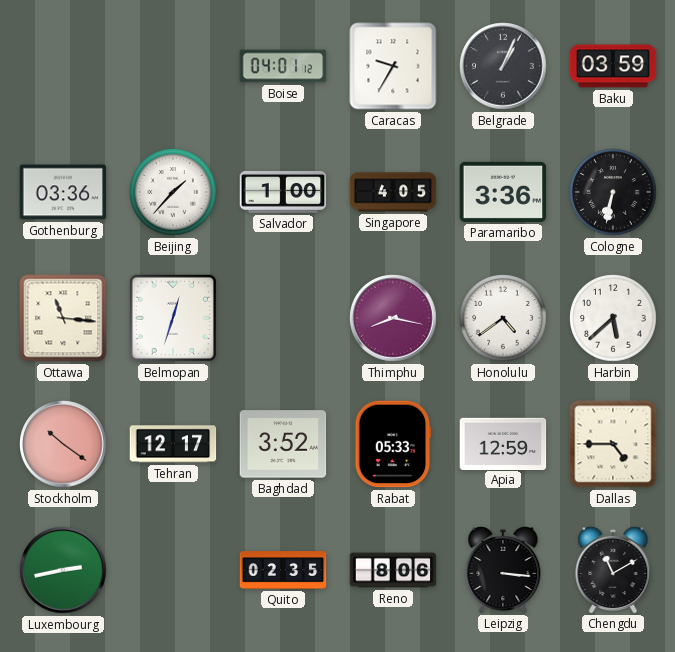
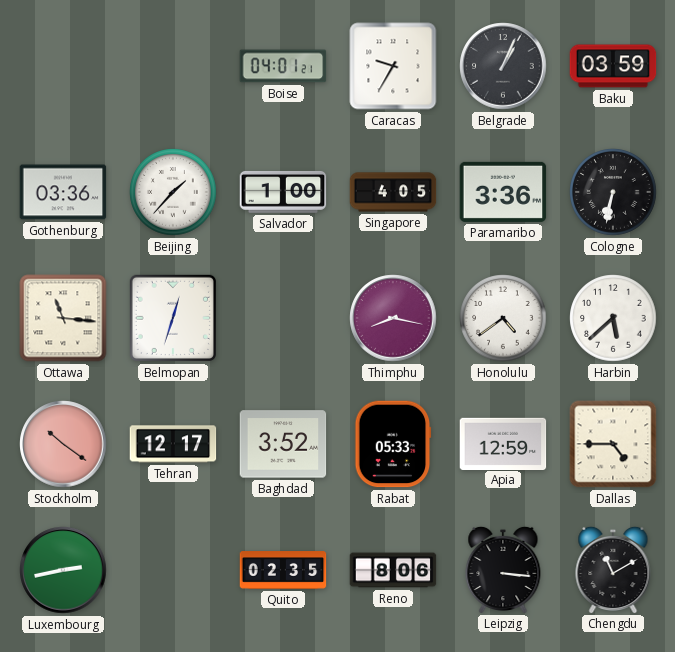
Boise: 04:01:12 -> 04:01:21
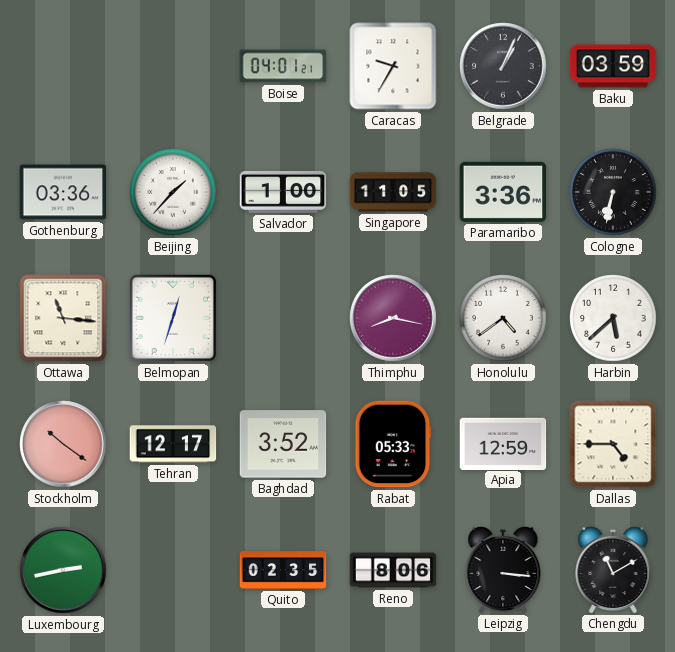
Singapore: 4:05 -> 11:05
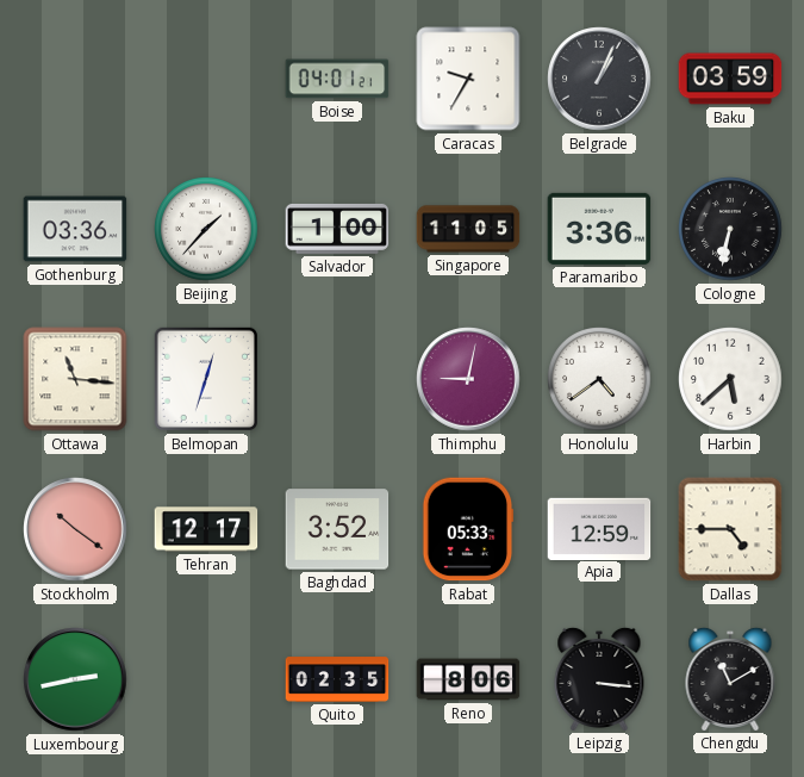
Thimphu: 8:17 -> 9:02
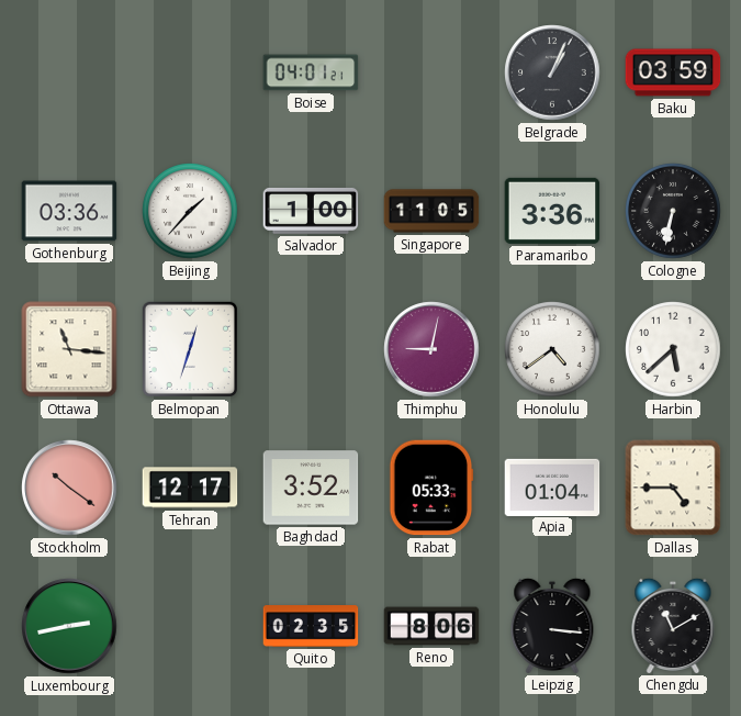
Caracas: 9:35 -> none
Apia: 12:59 -> 01:04
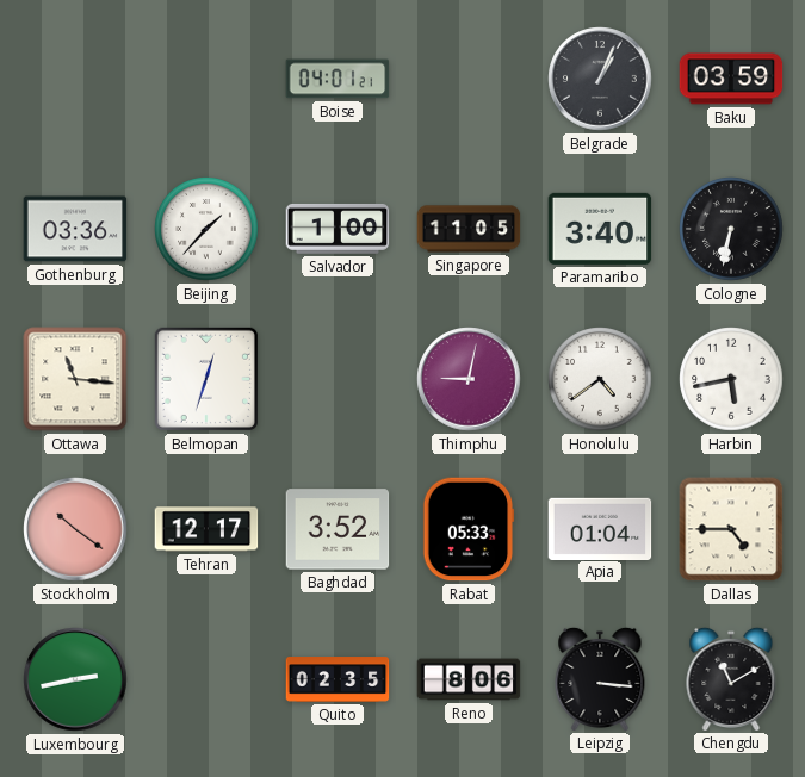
Paramaribo: 3:36 -> 3:40
Harbin: 5:38 -> 5:43
